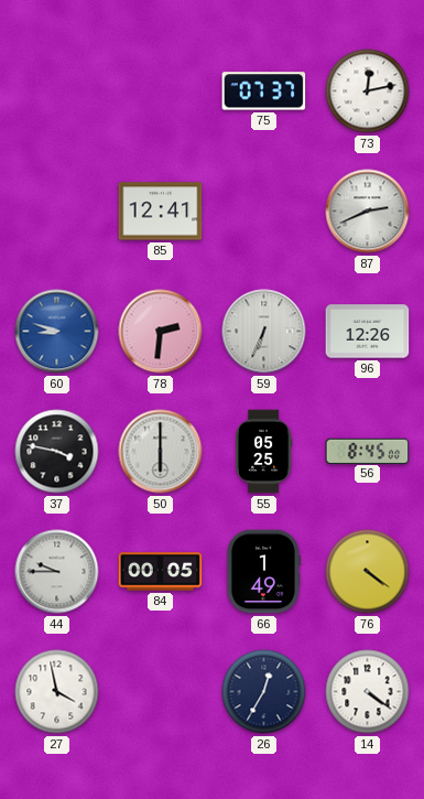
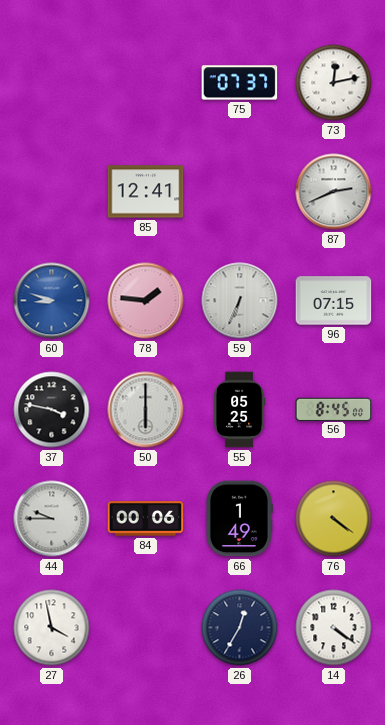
78: 2:31 -> 1:46
96: 12:26 -> 07:15
84: 00:05 -> 00:06
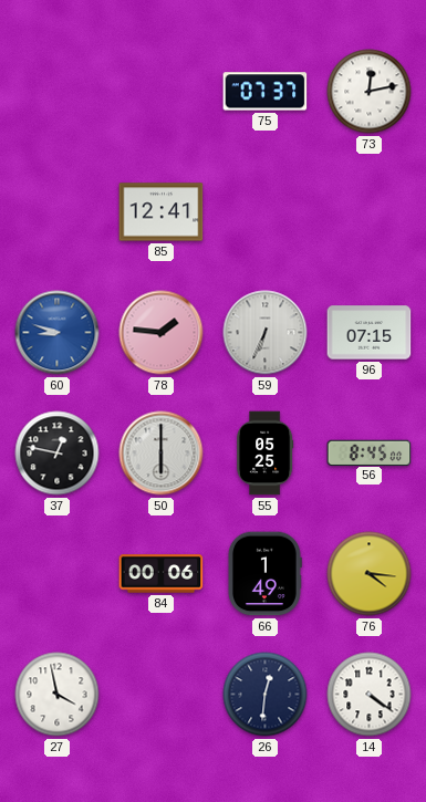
87: 2:41 -> none
37: 3:47 -> 12:47
44: 9:45 -> none
76: 4:21 -> 4:16
26: 12:35 -> 12:31
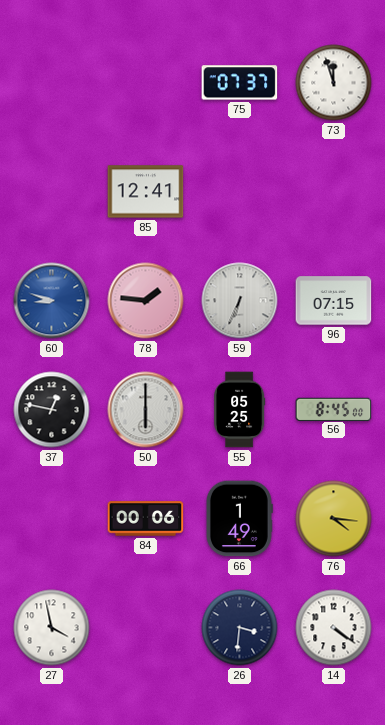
73: 12:13 -> 11:57
26: 12:31 -> 3:31
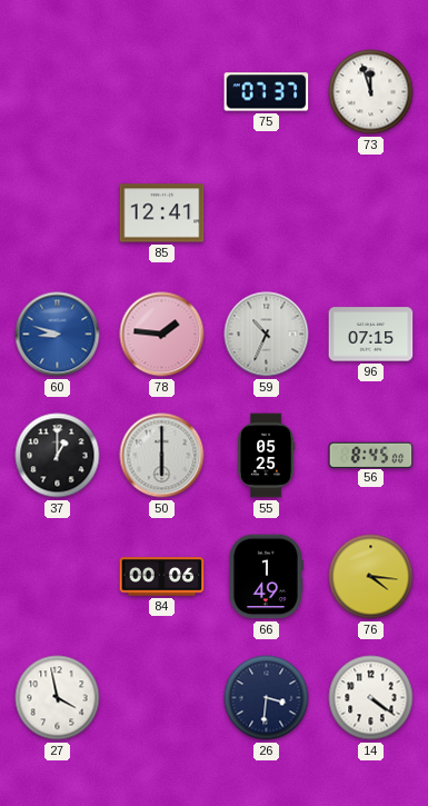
59: 6:34 -> 10:34
37: 12:47 -> 1:00
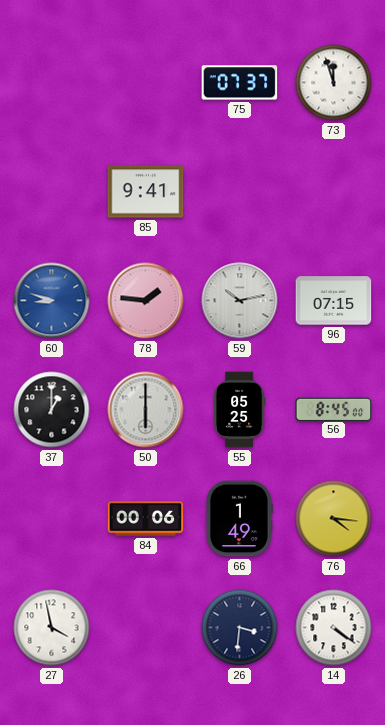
85: 12:41 -> 9:41
59: 10:34 -> 10:13
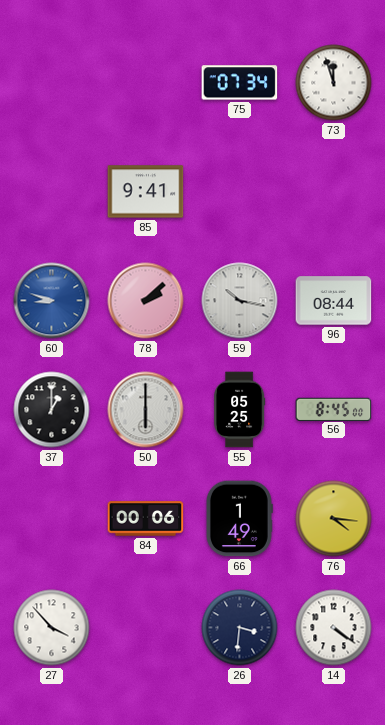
75: 07:37 -> 07:34
78: 1:46 -> 2:08
59: 10:13 -> 10:17
96: 07:15 -> 08:44
27: 3:58 -> 3:53
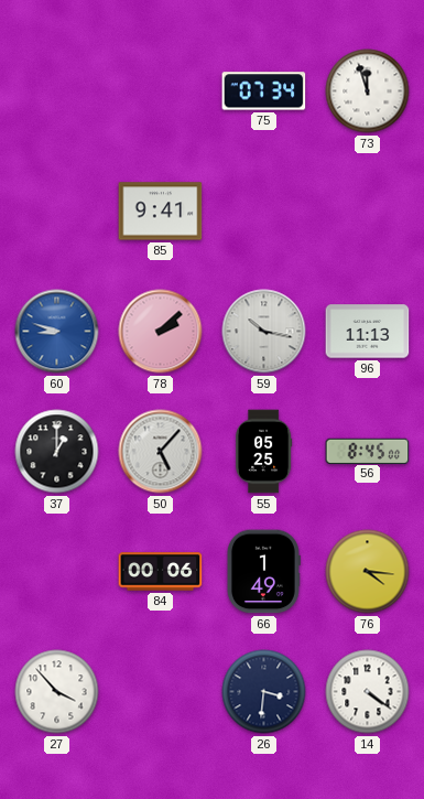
96: 08:44 -> 11:13
50: 6:00 -> 5:07
